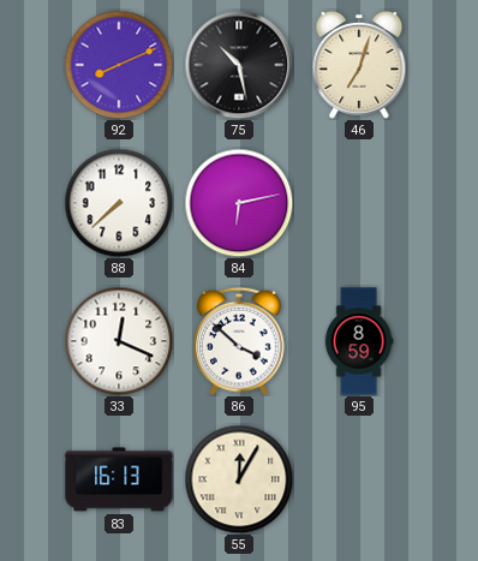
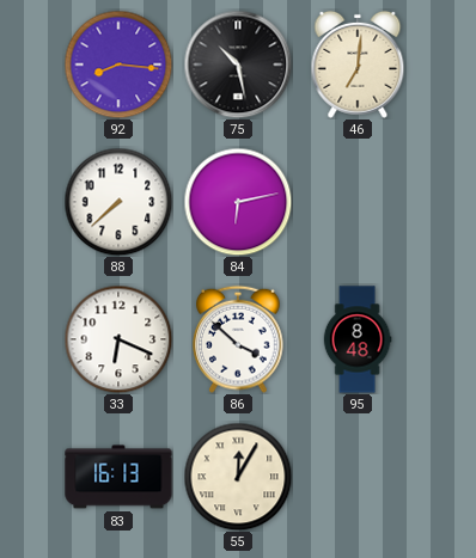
92: 8:11 -> 8:16
46: 7:03 -> 7:01
33: 12:19 -> 6:19
95: 8:59 -> 8:48
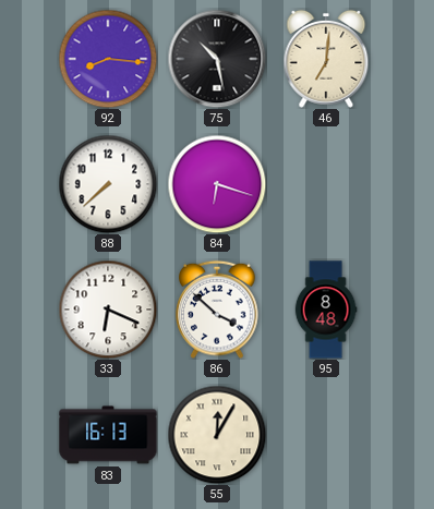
84: 6:13 -> 6:18
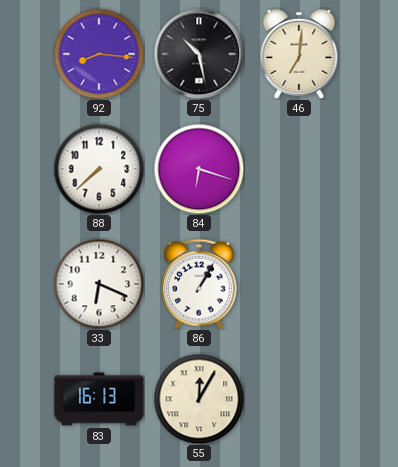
86: 3:52 -> 1:05
95: 8:48 -> none
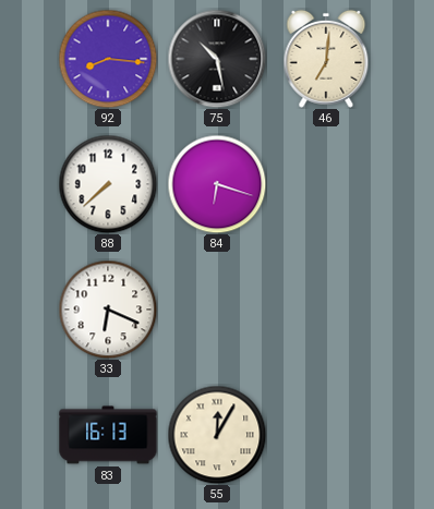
86: 1:05 -> none
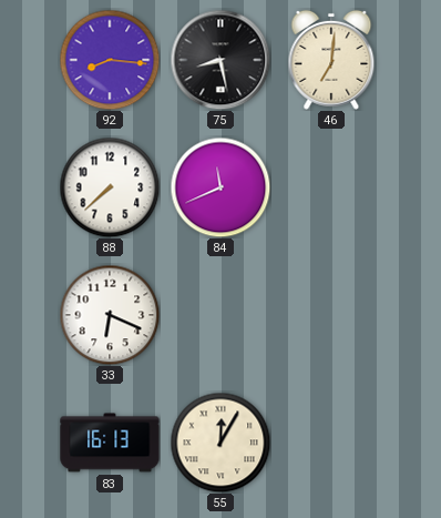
75: 10:28 -> 8:28
84: 6:18 -> 11:41
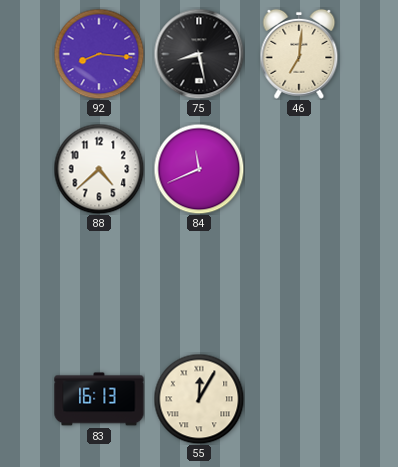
88: 7:38 -> 4:38
33: 6:19 -> none
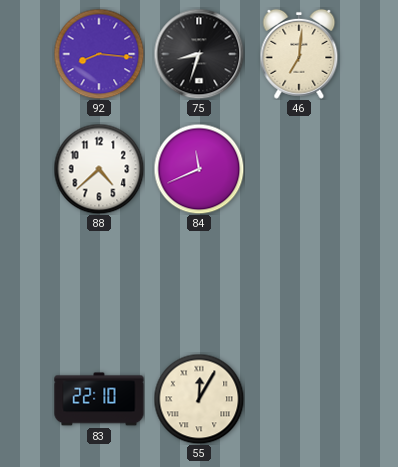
75: 8:28 -> 8:33
83: 16:13 -> 22:10
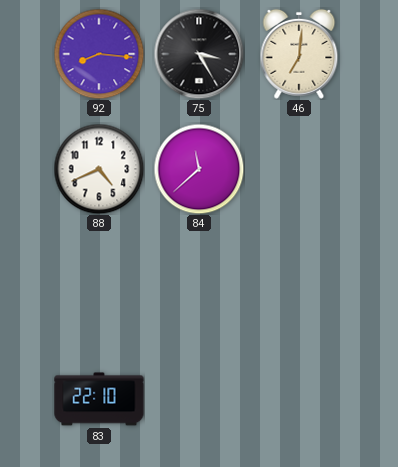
75: 8:33 -> 3:25
88: 4:38 -> 4:41
84: 11:41 -> 11:38
55: 12:05 -> none
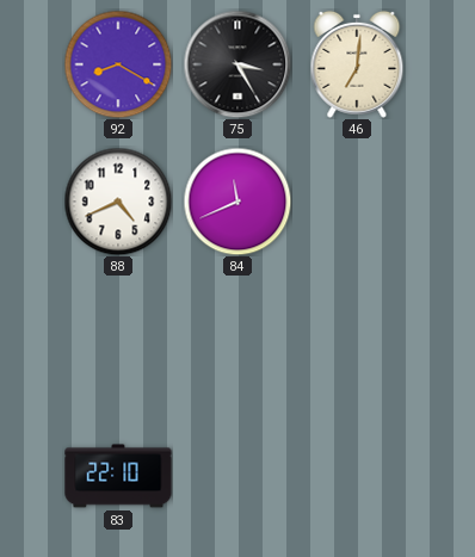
92: 8:16 -> 8:20
84: 11:38 -> 11:41
